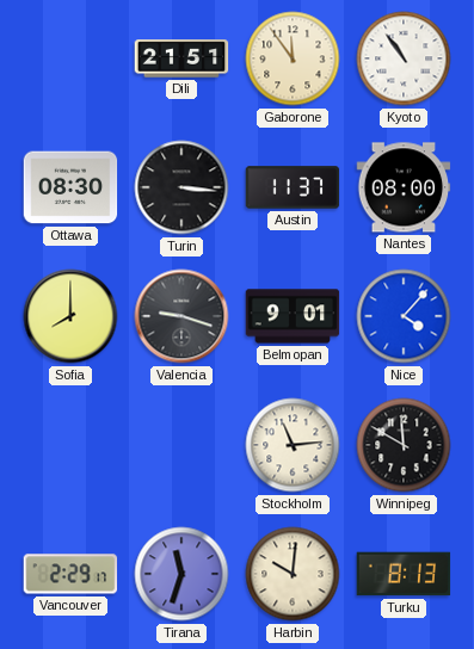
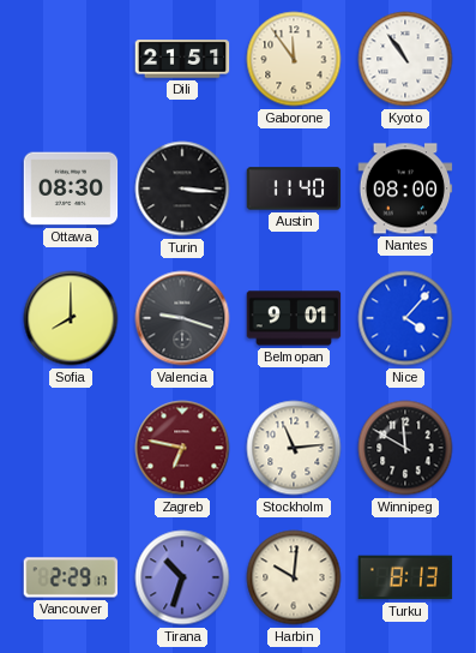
Austin: 11:37 -> 11:40
Zagreb: none -> 6:47
Tirana: 11:33 -> 10:33
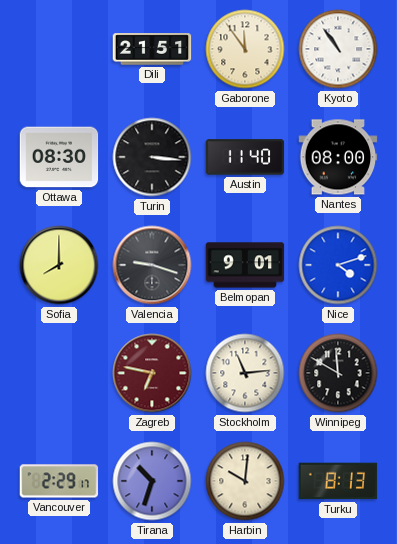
Nice: 4:07 -> 4:12
